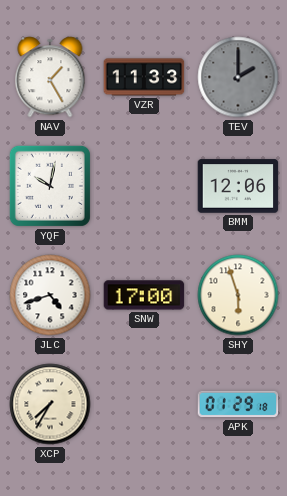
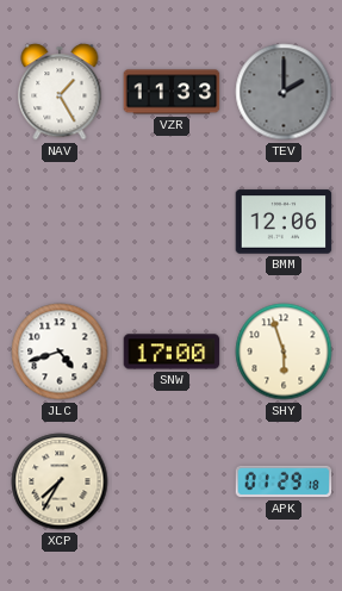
YQF: 10:02 -> none
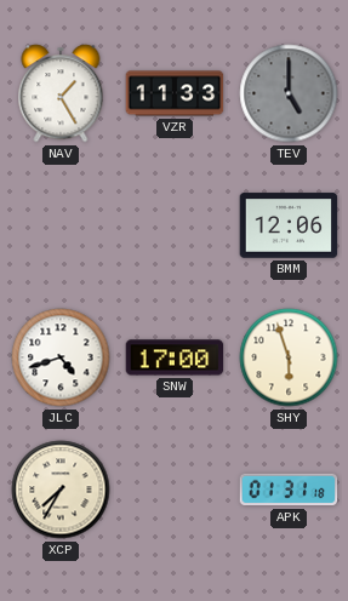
TEV: 2:00 -> 5:00
APK: 01:29 -> 01:31
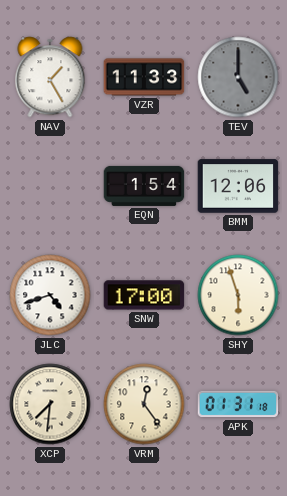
EQN: none -> 1:54
XCP: 7:35 -> 7:31
VRM: none -> 12:24
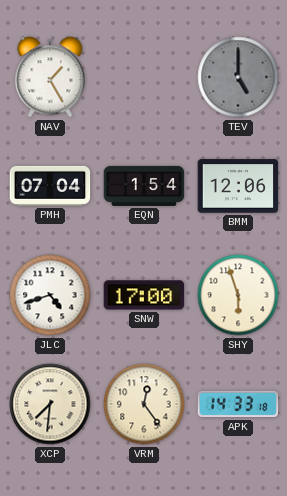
VZR: 11:33 -> none
PMH: none -> 07:04
APK: 01:31 -> 14:33
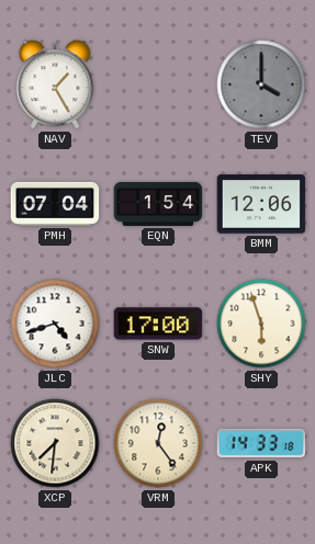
TEV: 5:00 -> 4:00
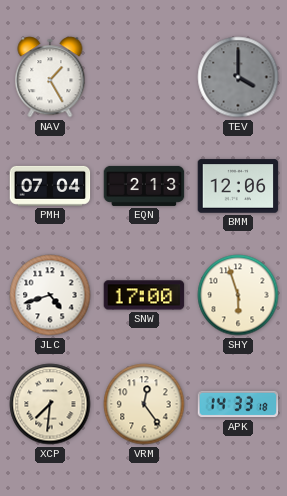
EQN: 1:54 -> 2:13
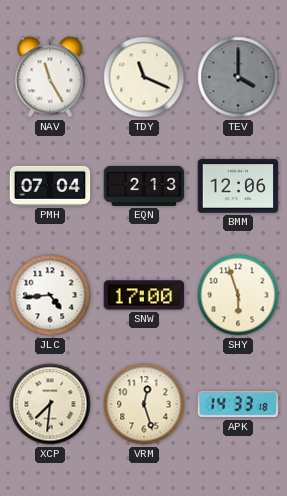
NAV: 1:25 -> 11:25
TDY: none -> 11:19
JLC: 4:42 -> 4:44
VRM: 12:24 -> 12:27
